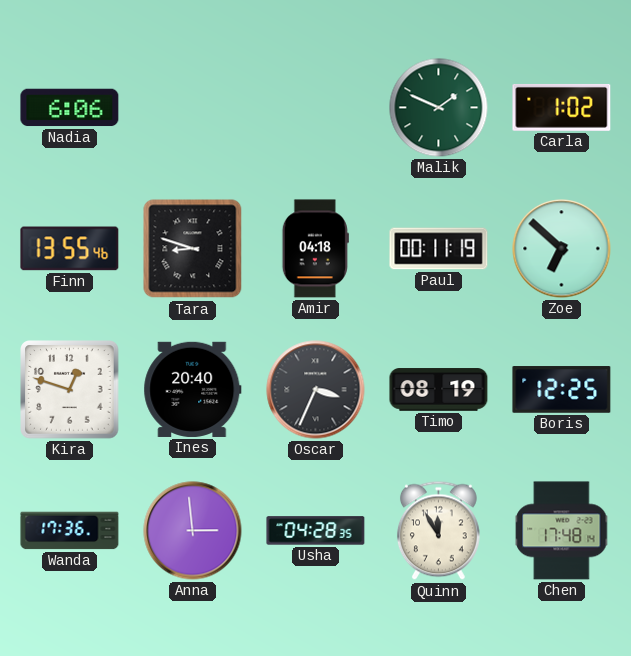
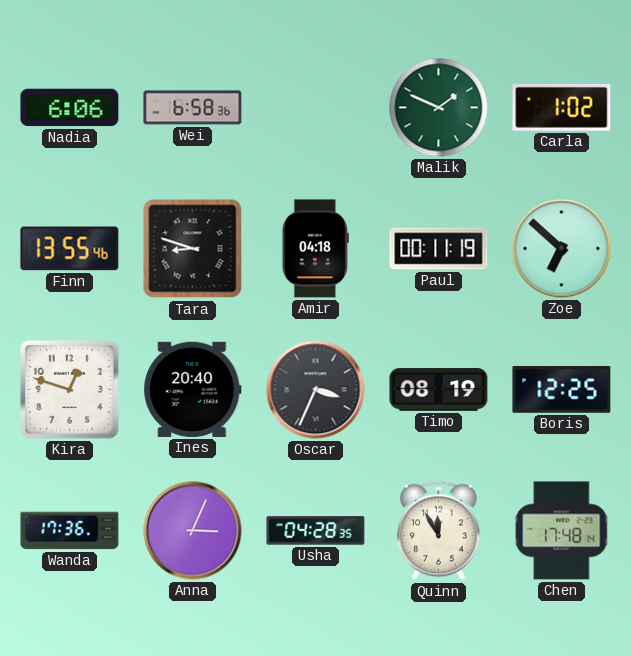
Wei: none -> 6:58
Anna: 2:59 -> 3:04
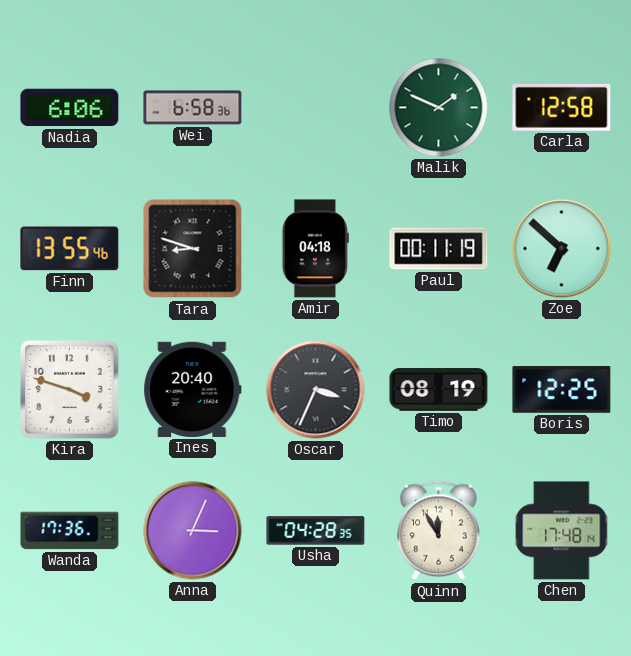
Carla: 1:02 -> 12:58
Kira: 12:48 -> 3:48
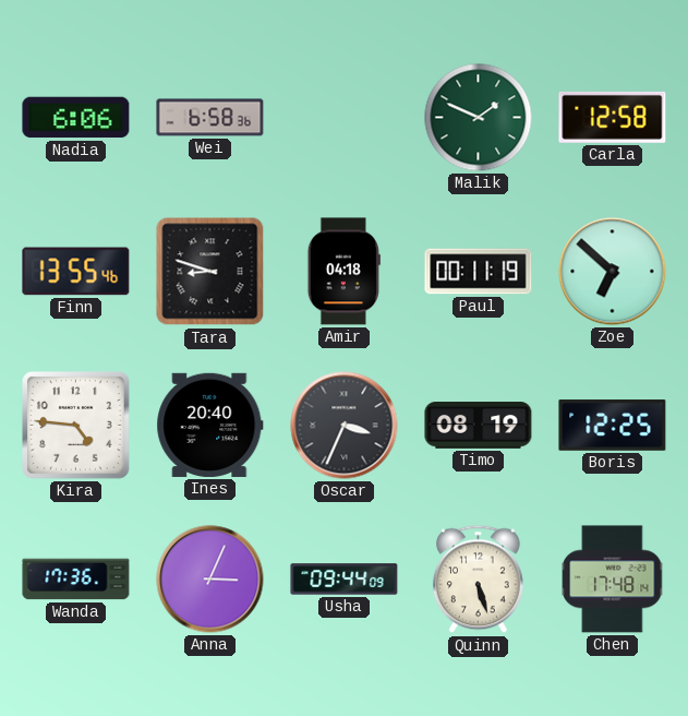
Kira: 3:48 -> 4:46
Usha: 04:28 -> 09:44
Quinn: 11:55 -> 5:27
